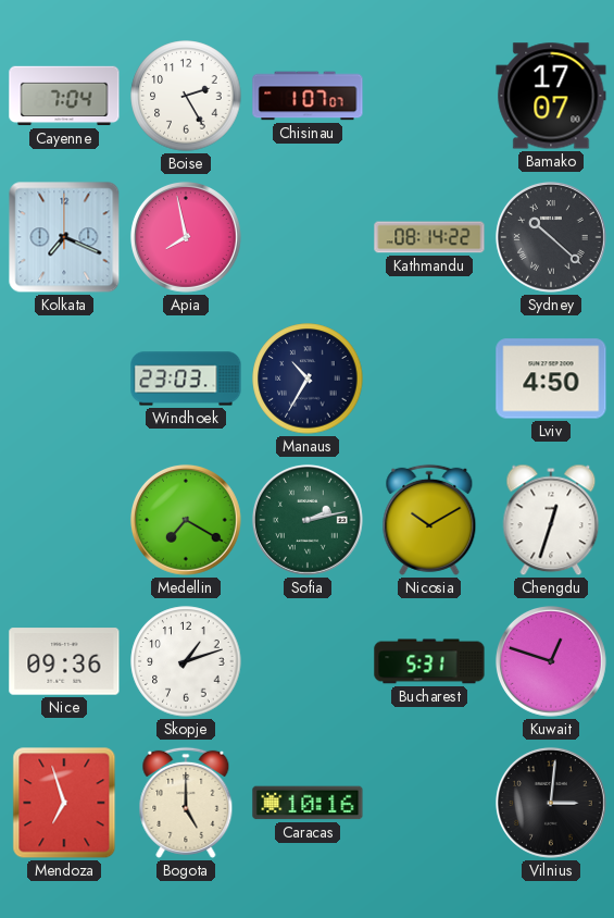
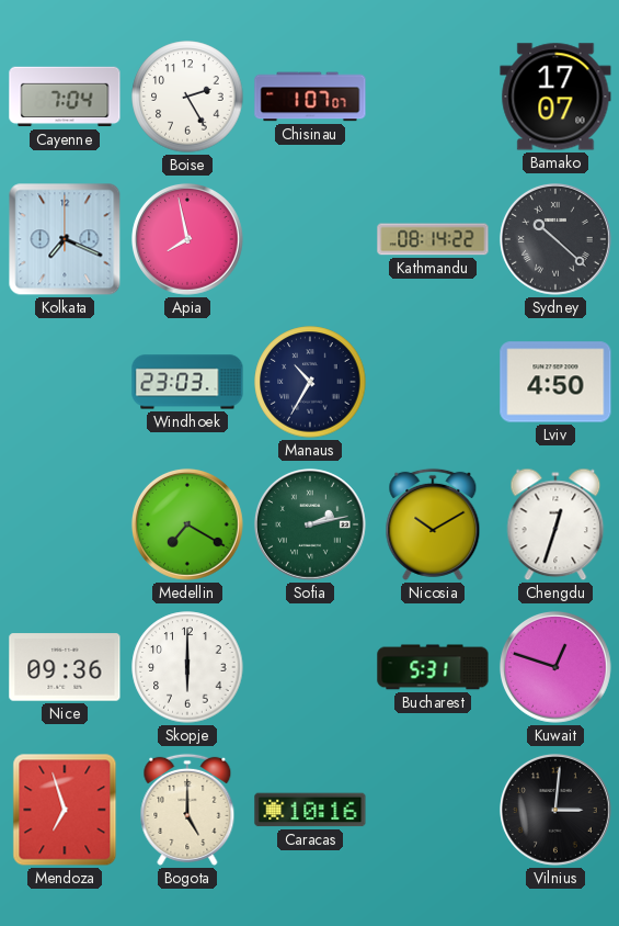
Skopje: 1:12 -> 6:00
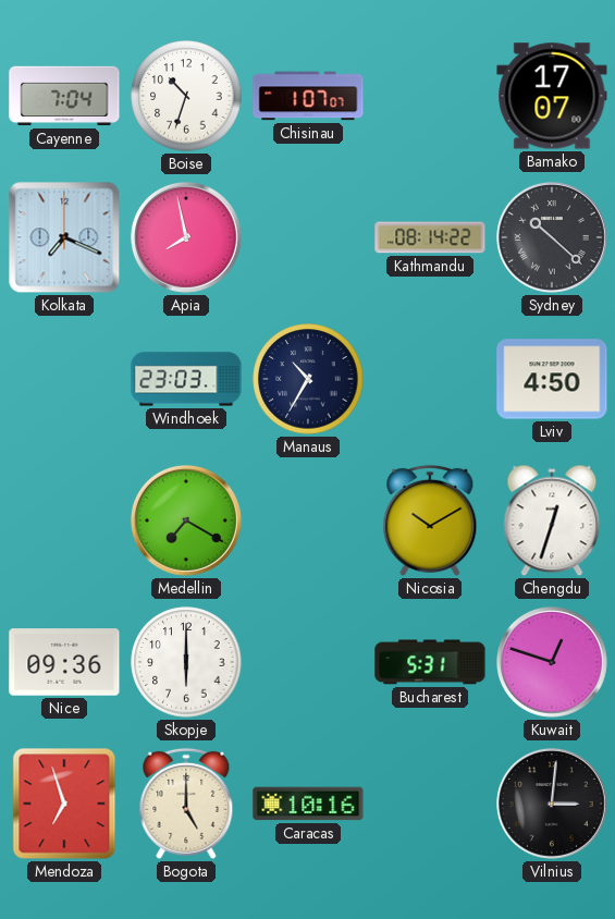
Boise: 2:25 -> 10:33
Sofia: 2:13 -> none
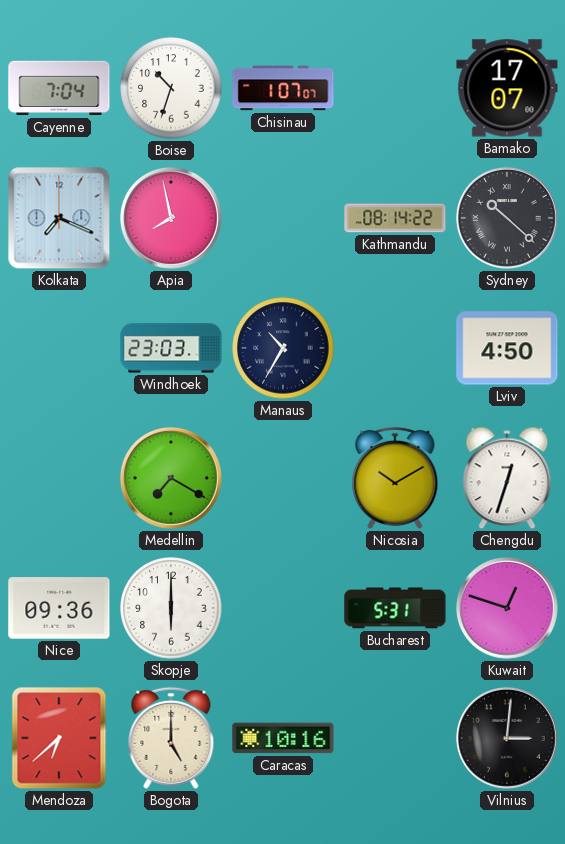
Mendoza: 6:57 -> 6:38
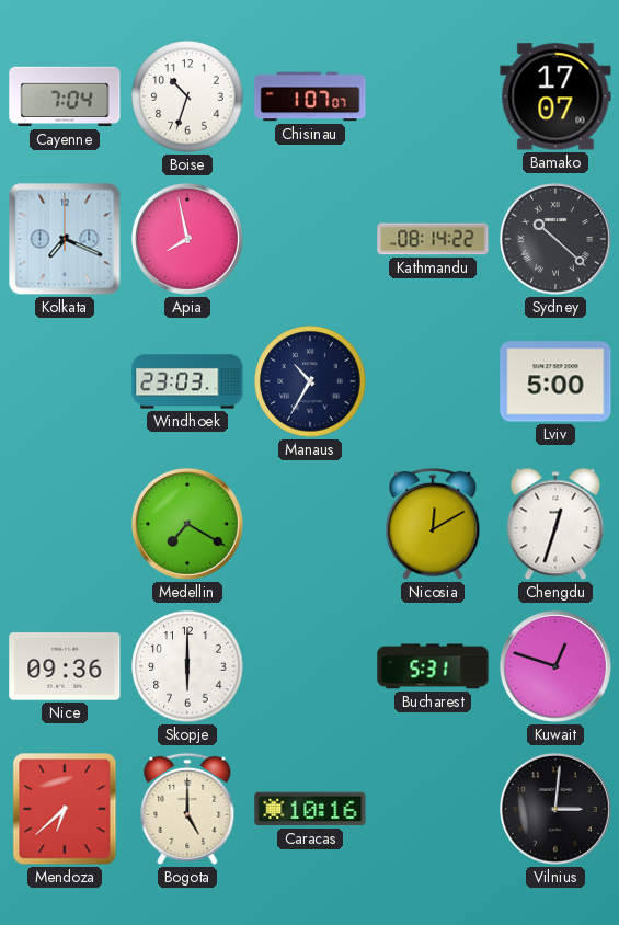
Lviv: 4:50 -> 5:00
Nicosia: 10:10 -> 12:10
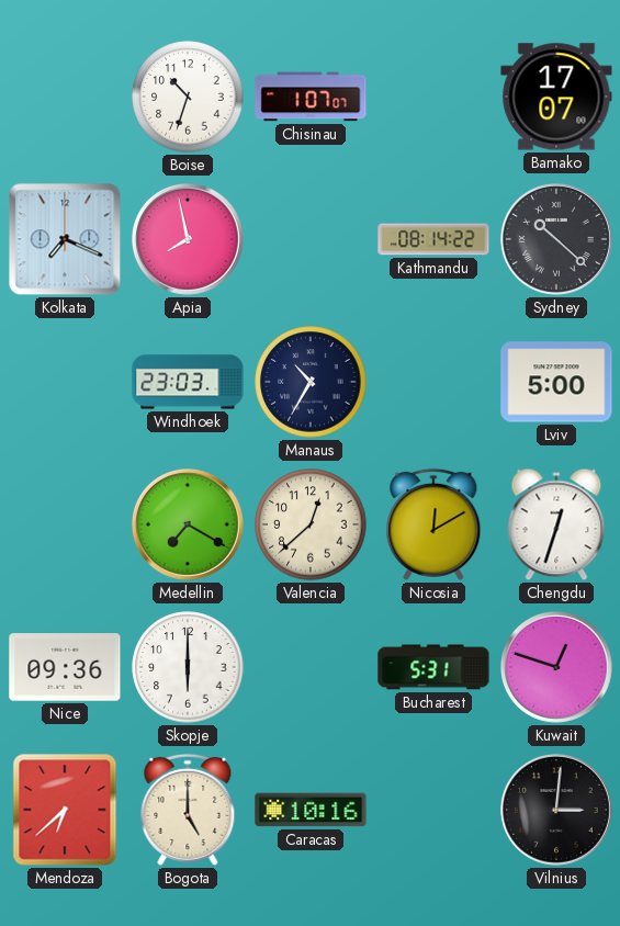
Cayenne: 7:04 -> none
Valencia: none -> 12:38
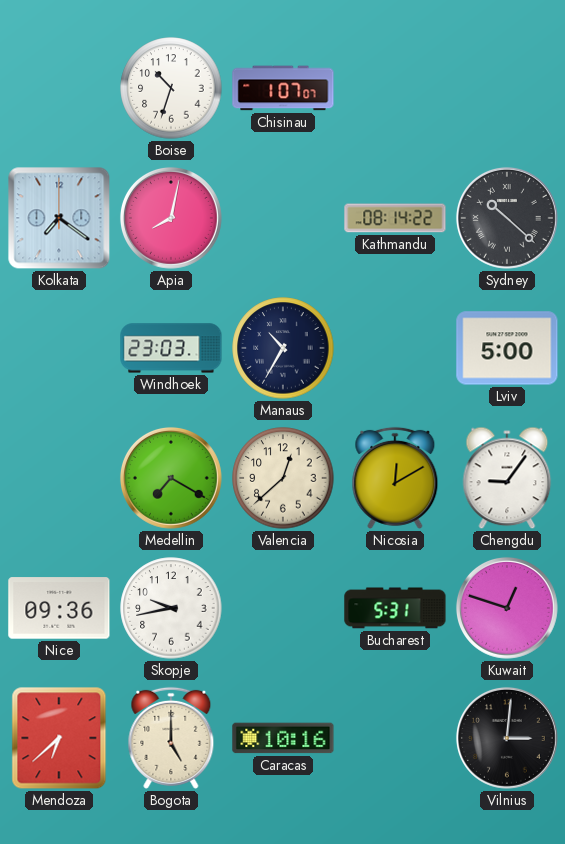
Bamako: 17:07 -> none
Kolkata: 7:19 -> 7:21
Apia: 7:58 -> 8:02
Chengdu: 12:33 -> 9:06
Skopje: 6:00 -> 9:43
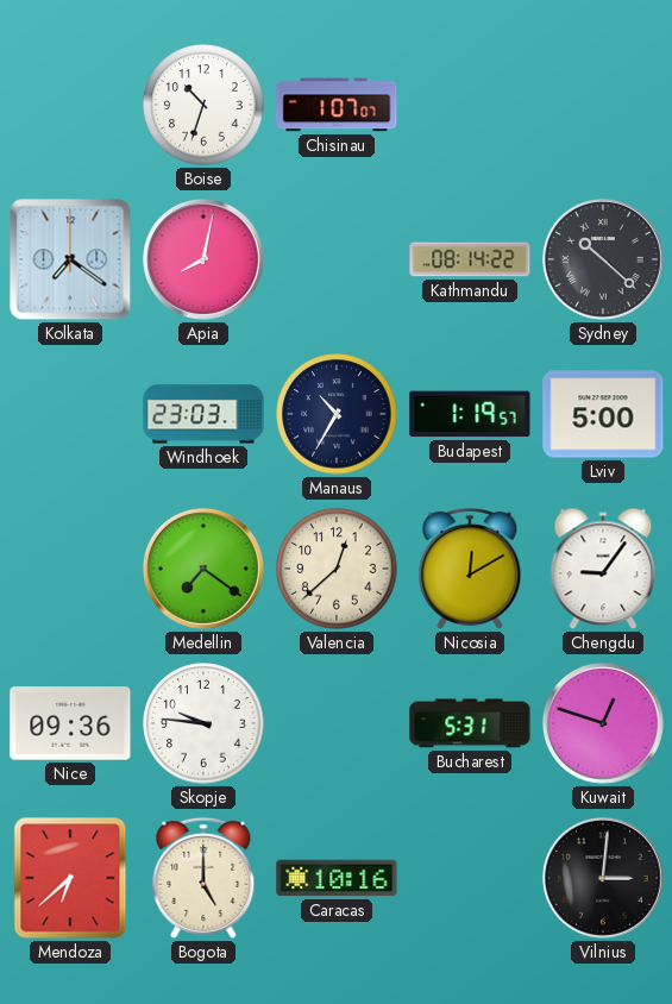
Budapest: none -> 1:19
Medellin: 7:20 -> 7:21
Skopje: 9:43 -> 9:46
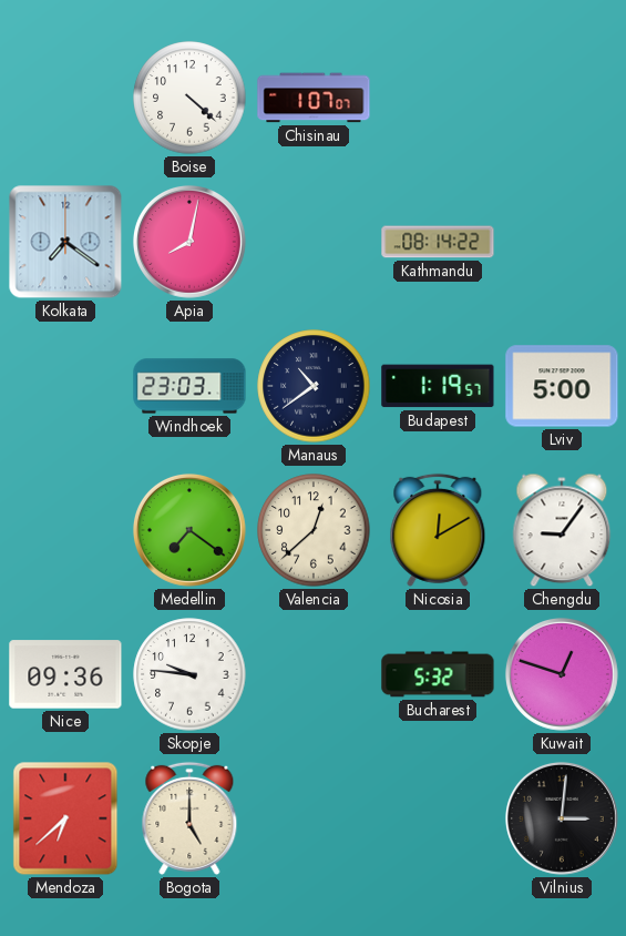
Boise: 10:33 -> 4:22
Sydney: 10:22 -> none
Manaus: 10:35 -> 10:39
Bucharest: 5:31 -> 5:32
Caracas: 10:16 -> none
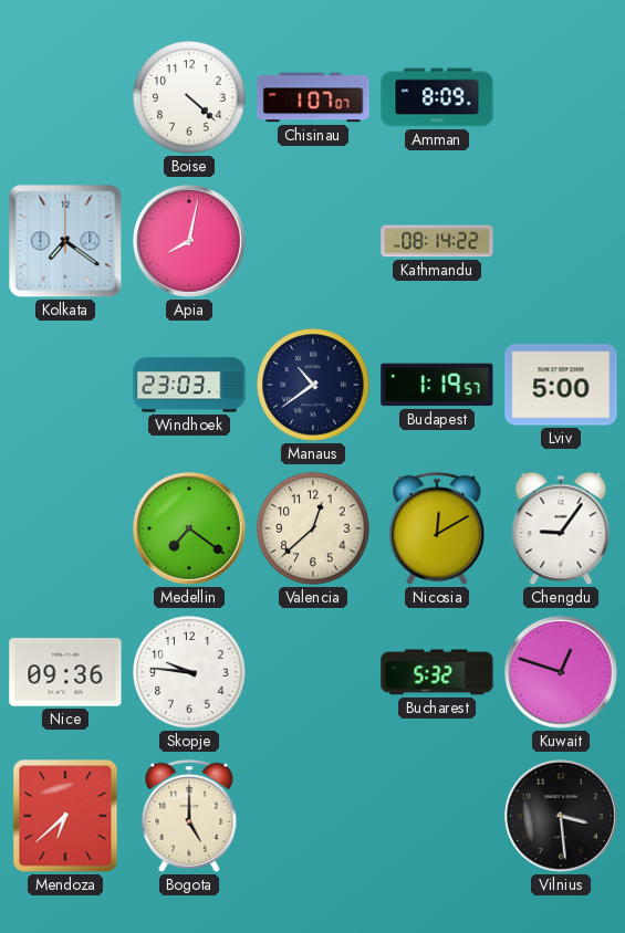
Amman: none -> 8:09
Vilnius: 3:01 -> 3:29
